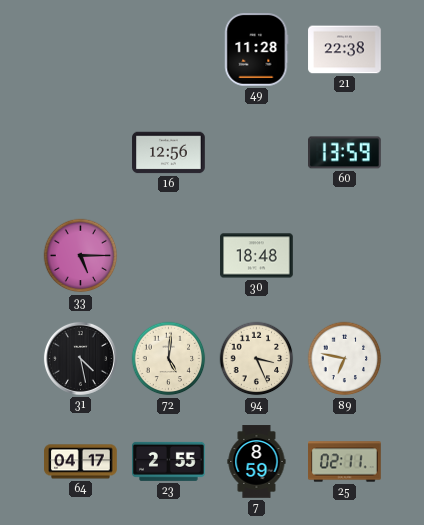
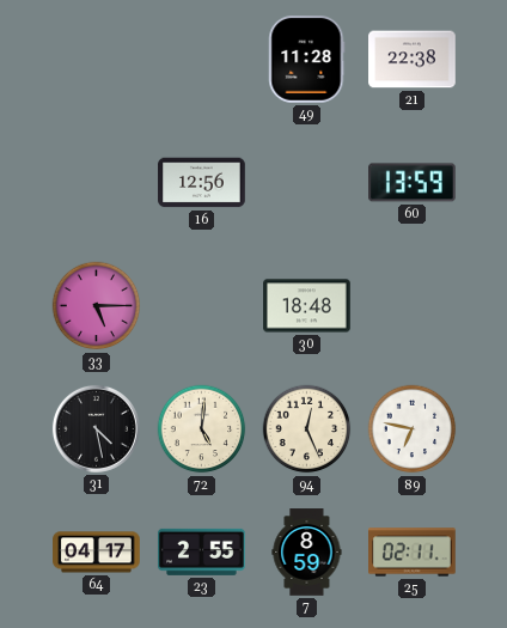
94: 3:26 -> 12:26
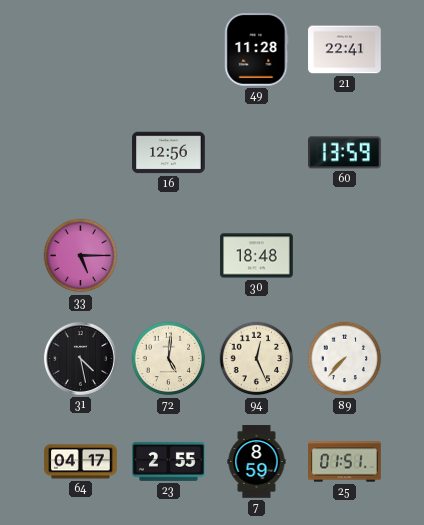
21: 22:38 -> 22:41
89: 6:47 -> 7:37
25: 02:11 -> 01:51
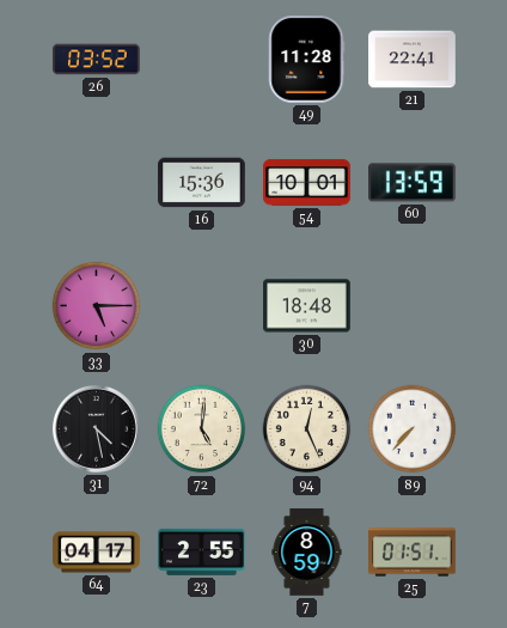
26: none -> 03:52
16: 12:56 -> 15:36
54: none -> 10:01
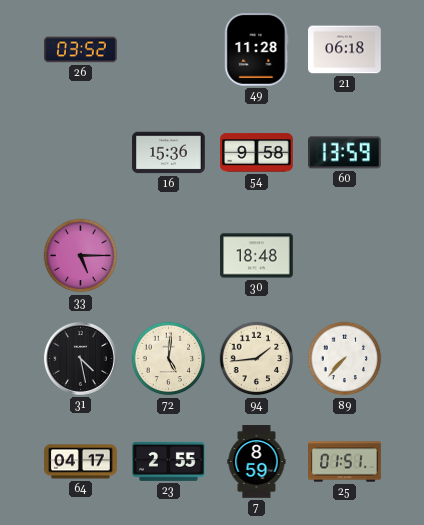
21: 22:41 -> 06:18
54: 10:01 -> 9:58
94: 12:26 -> 1:44
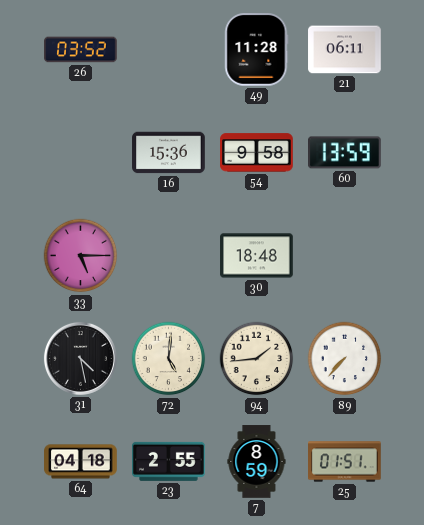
21: 06:18 -> 06:11
64: 04:17 -> 04:18
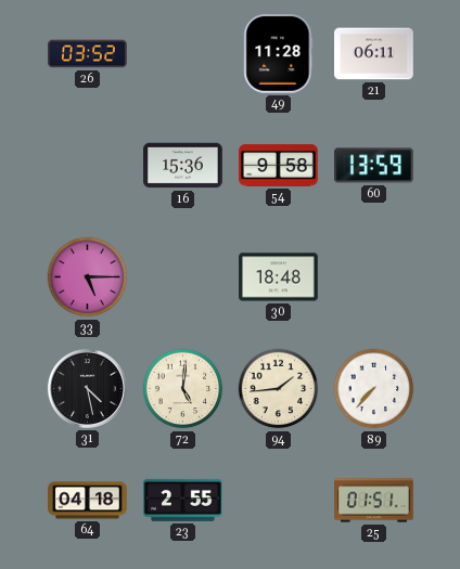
7: 8:59 -> none
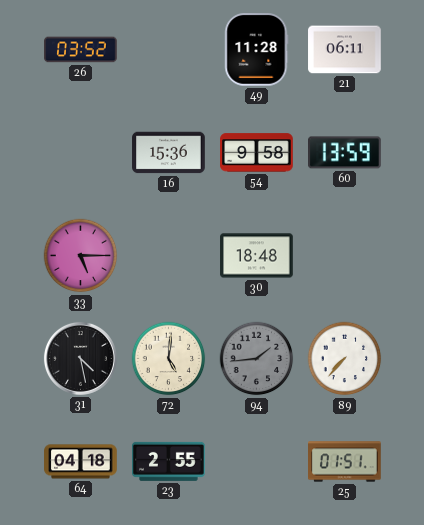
94 dial: cream -> grey
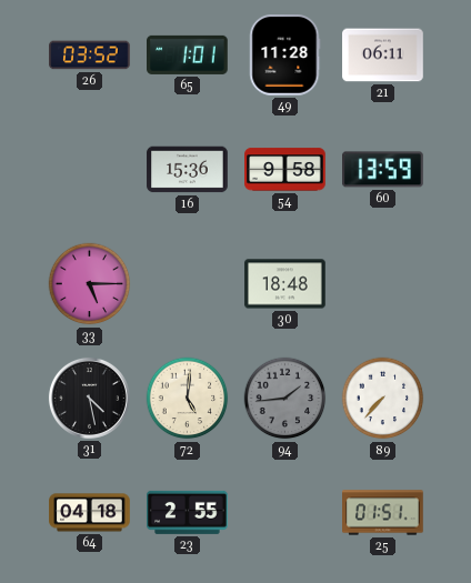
65: none -> 1:01
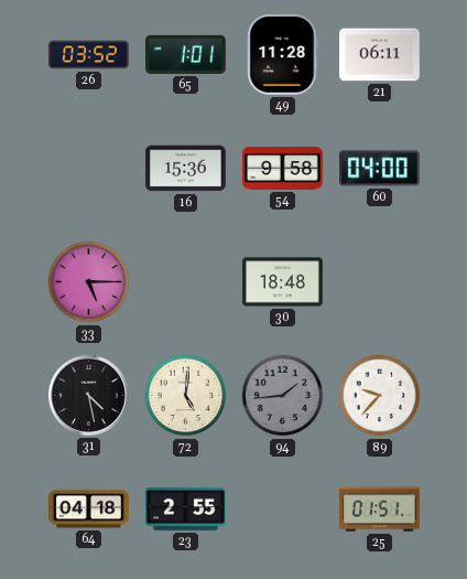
60: 13:59 -> 04:00
89: 7:37 -> 9:37
